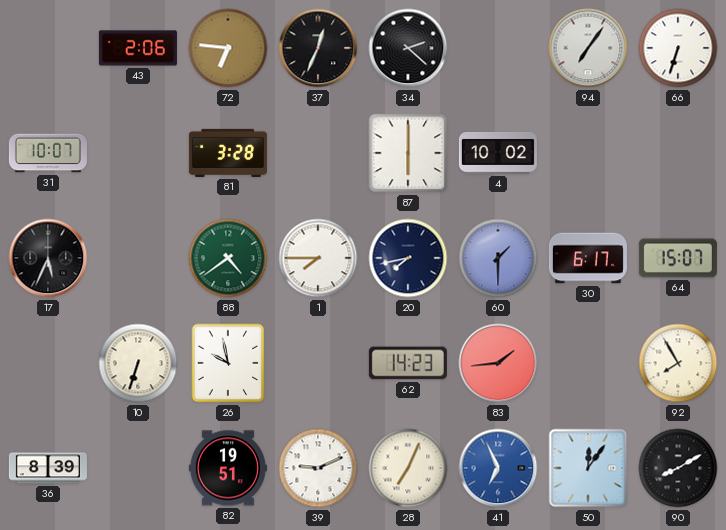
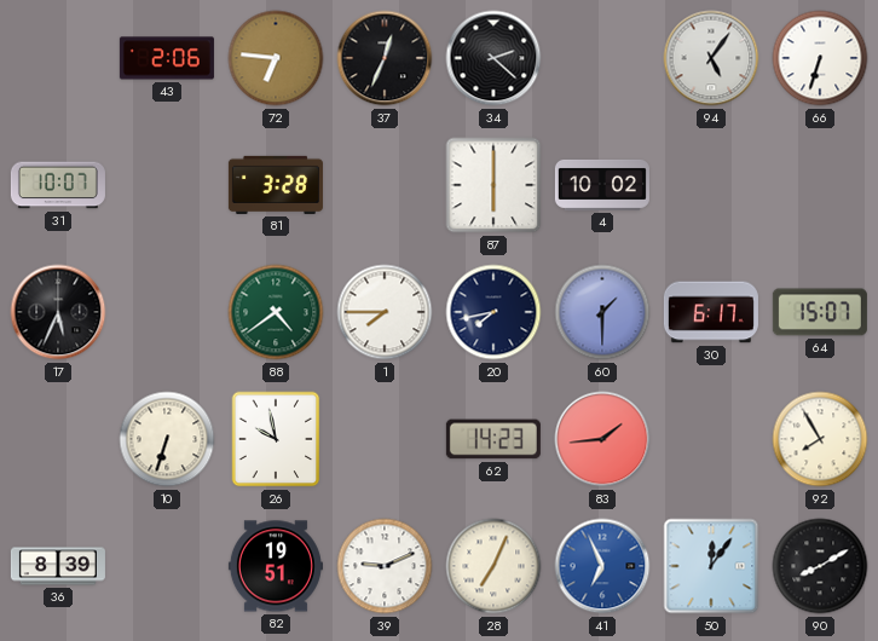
94: 7:06 -> 5:06
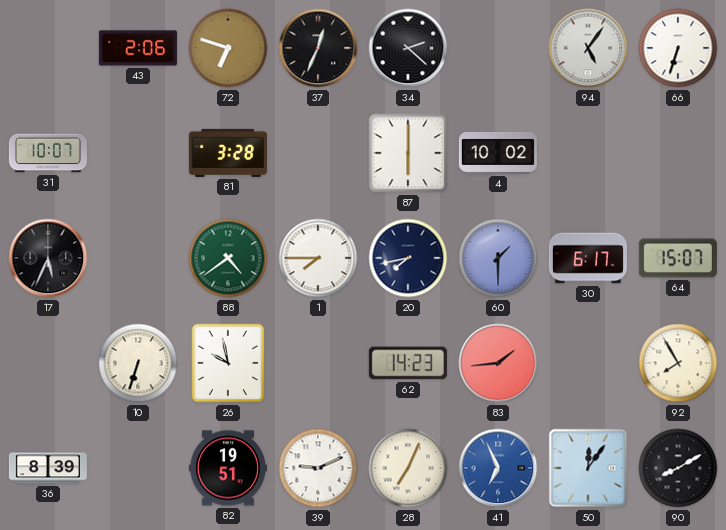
72: 6:46 -> 6:48
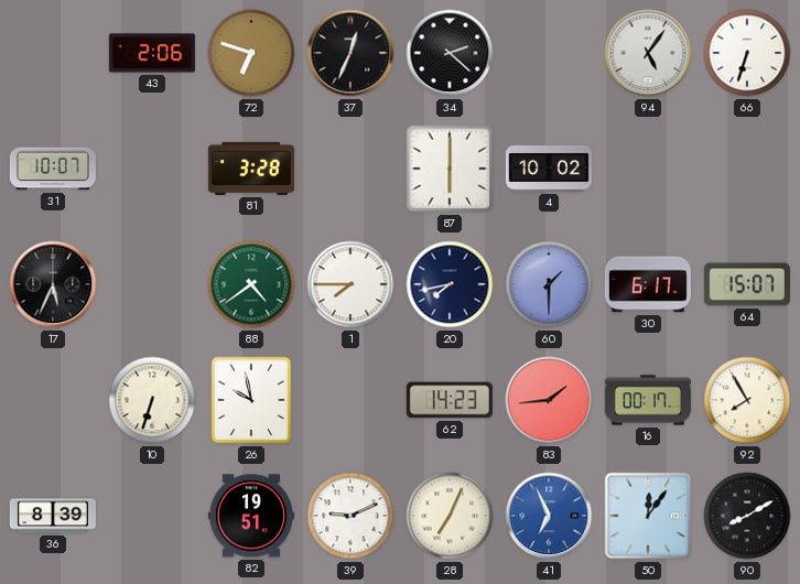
16: none -> 00:17
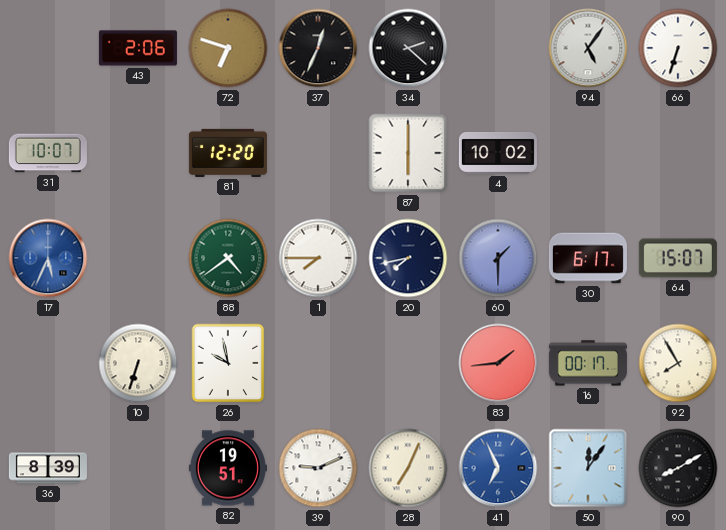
81: 3:28 -> 12:20
17 dial: black -> blue
62: 14:23 -> none
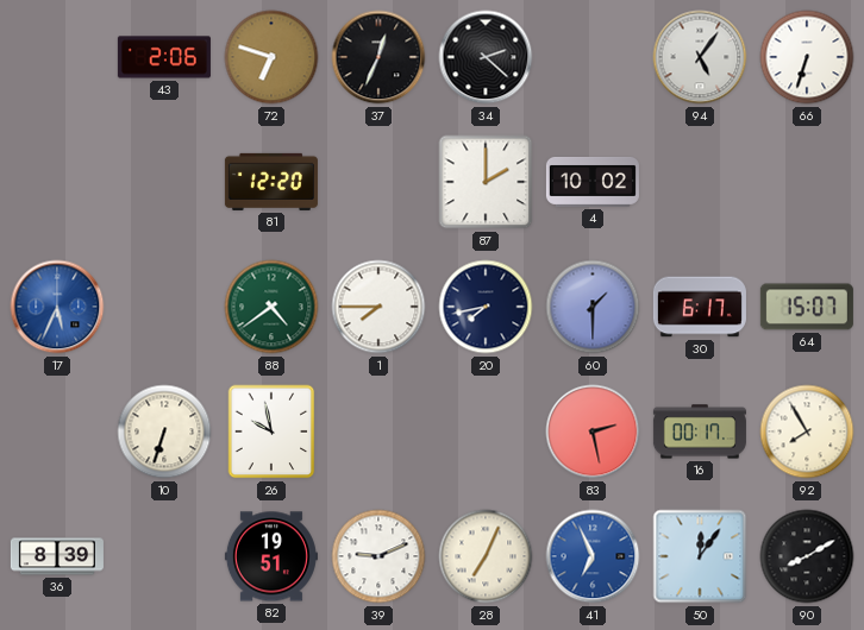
31: 10:07 -> none
87: 6:00 -> 2:00
83: 1:44 -> 2:28
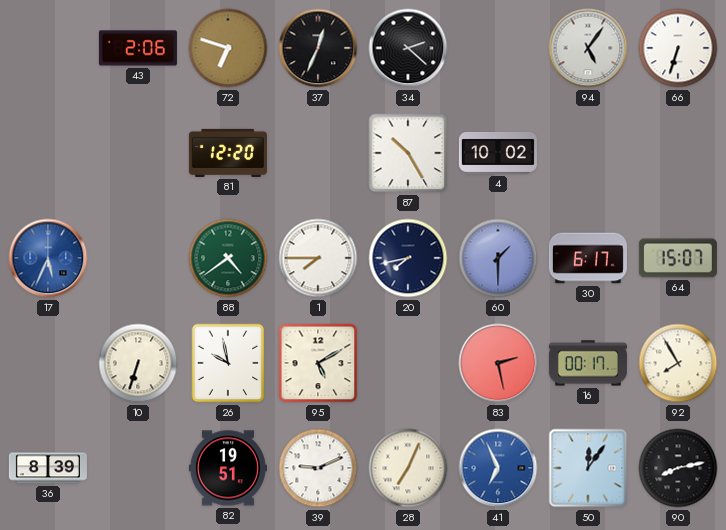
87: 2:00 -> 10:25
95: none -> 5:10
90: 8:10 -> 8:13
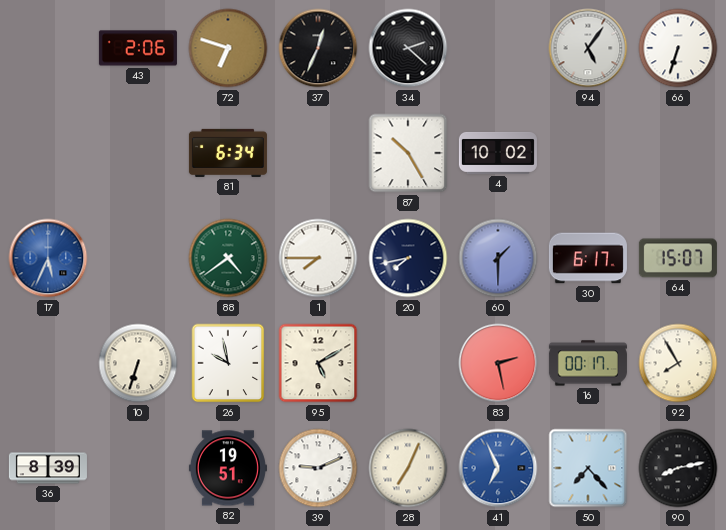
81: 12:20 -> 6:34
50: 12:06 -> 7:23
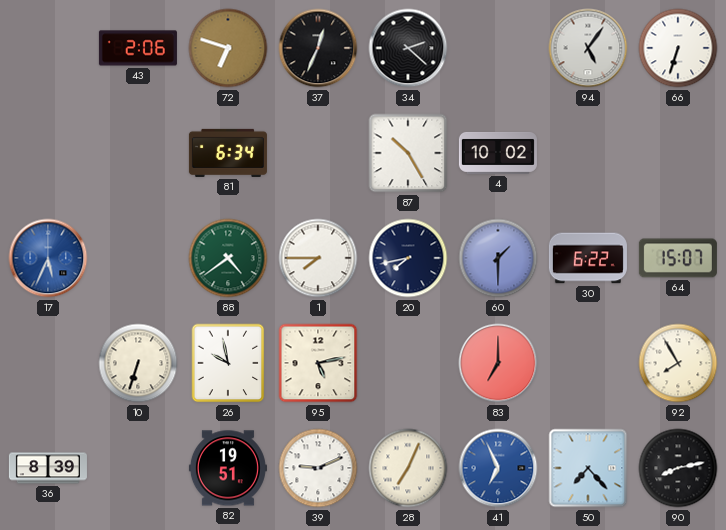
30: 6:17 -> 6:22
95: 5:10 -> 5:13
83: 2:28 -> 7:00
16: 00:17 -> none
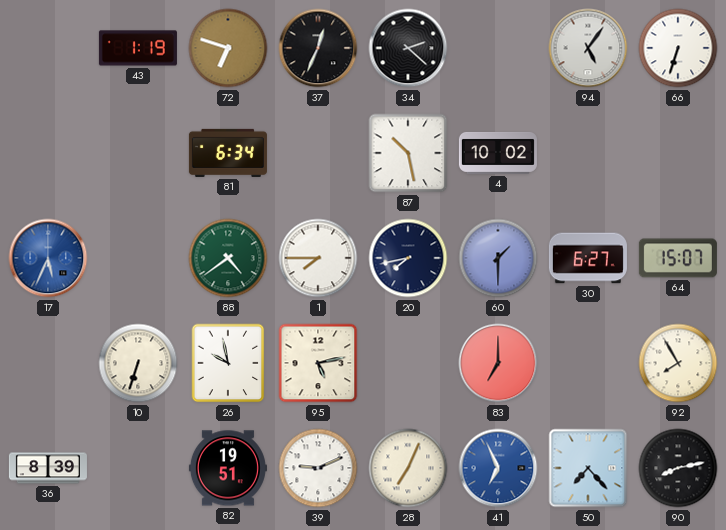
43: 2:06 -> 1:19
87: 10:25 -> 10:28
30: 6:22 -> 6:27
